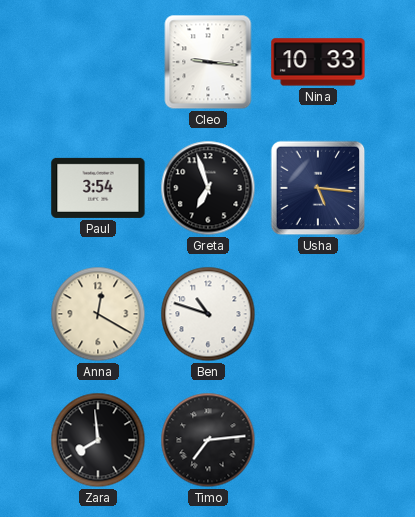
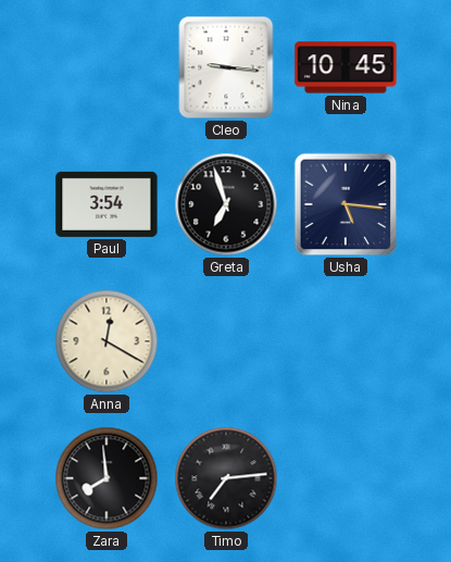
Nina: 10:33 -> 10:45
Ben: 10:48 -> none
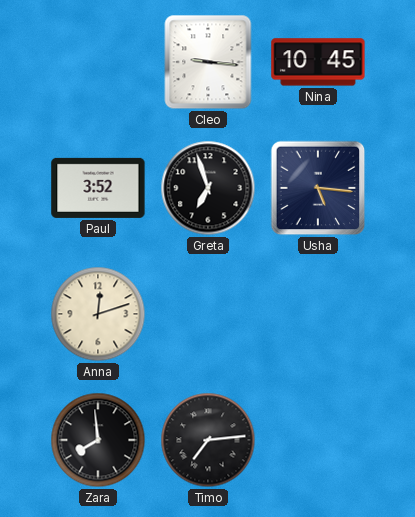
Paul: 3:54 -> 3:52
Anna: 12:20 -> 12:12
